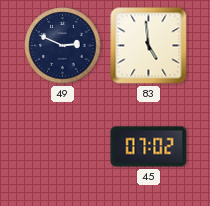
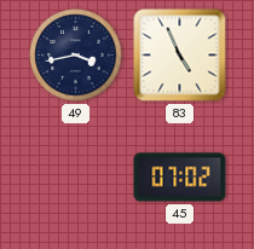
49: 2:49 -> 3:43
83: 4:59 -> 4:56
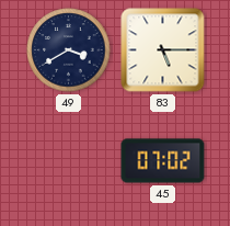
49: 3:43 -> 3:40
83: 4:56 -> 5:15
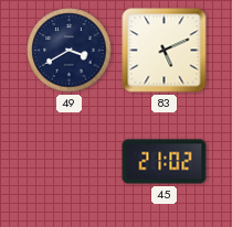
83: 5:15 -> 5:11
45: 07:02 -> 21:02
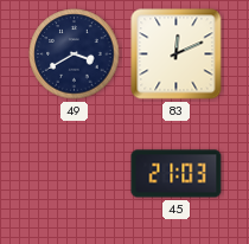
83: 5:11 -> 12:11
45: 21:02 -> 21:03
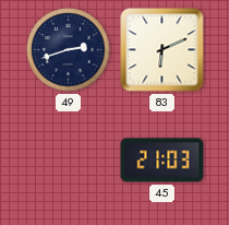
49: 3:40 -> 2:42
83: 12:11 -> 6:11
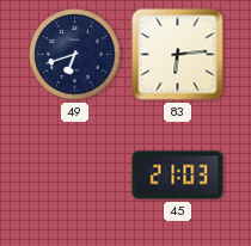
49: 2:42 -> 6:42
83: 6:11 -> 6:14
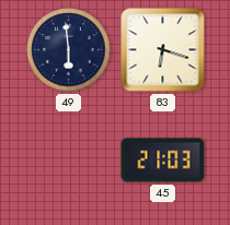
49: 6:42 -> 5:59
83: 6:14 -> 6:18
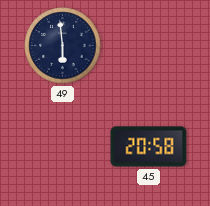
83: 6:18 -> none
45: 21:03 -> 20:58
